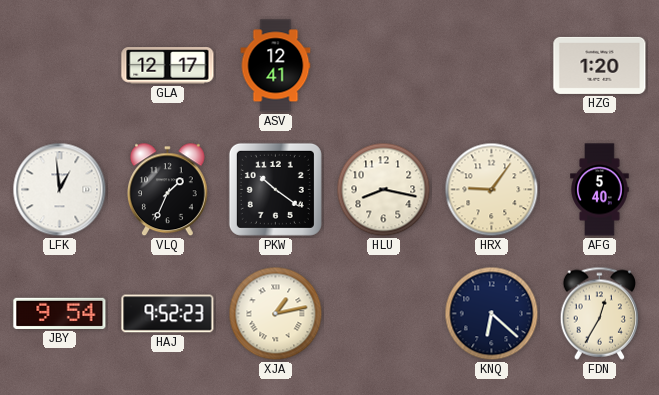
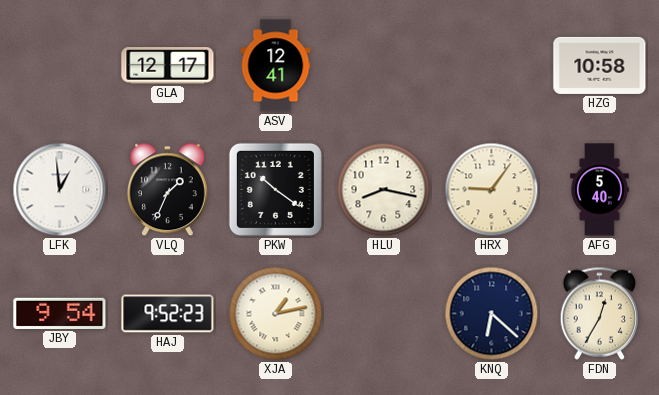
HZG: 1:20 -> 10:58
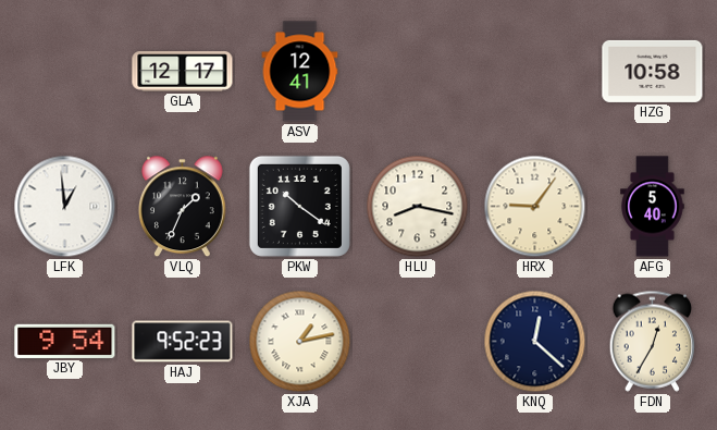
KNQ: 6:22 -> 12:22
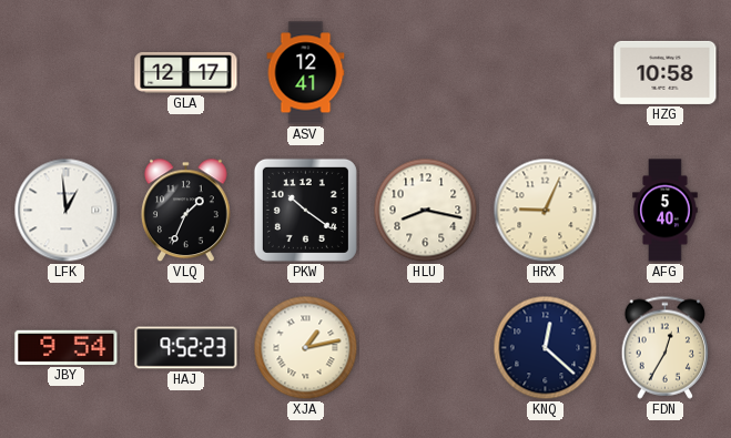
HRX: 9:06 -> 9:04
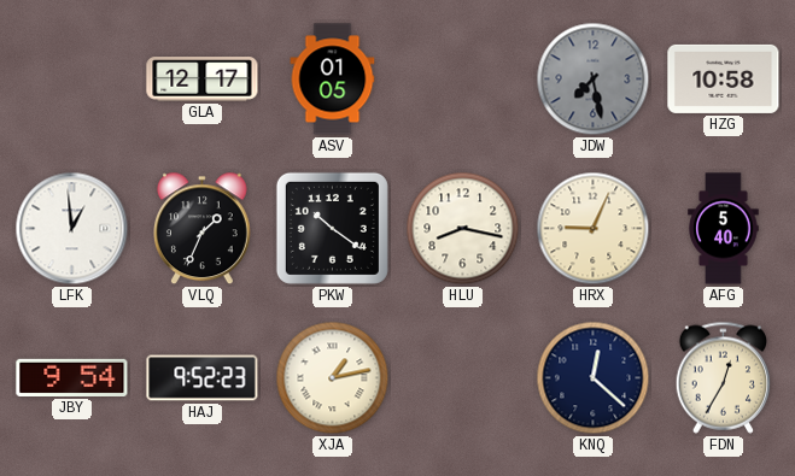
ASV: 12:41 -> 01:05
JDW: none -> 7:28
